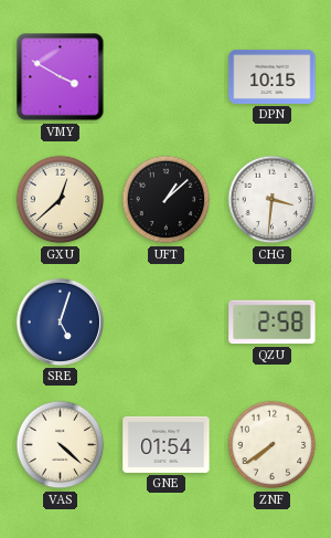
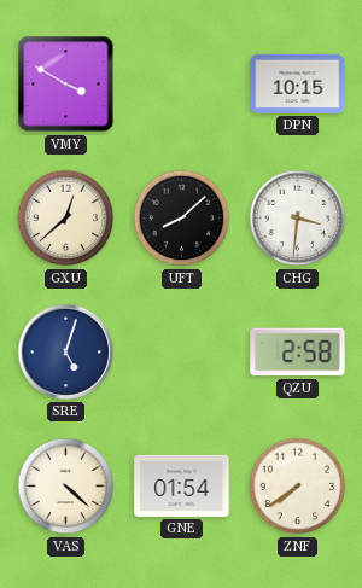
UFT: 1:08 -> 8:08
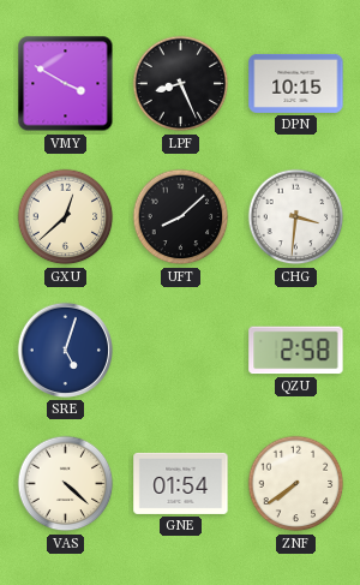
LPF: none -> 8:26
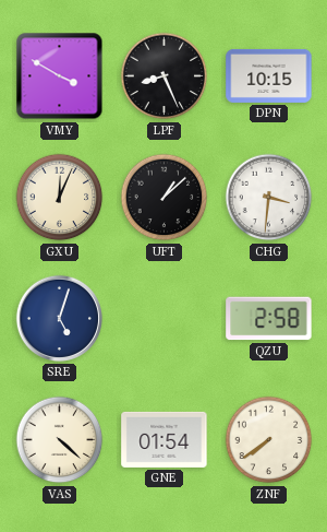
GXU: 12:38 -> 12:04
UFT: 8:08 -> 1:08
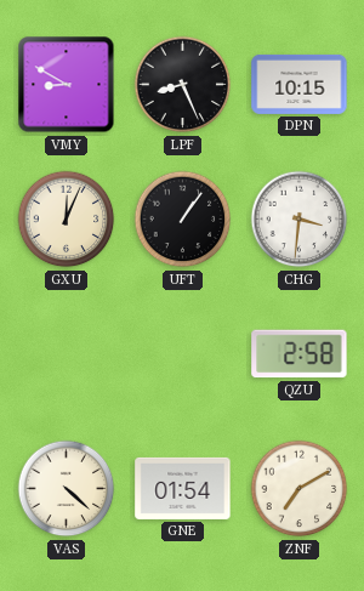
VMY: 3:50 -> 8:50
UFT: 1:08 -> 1:06
SRE: 5:03 -> none
ZNF: 7:39 -> 7:10
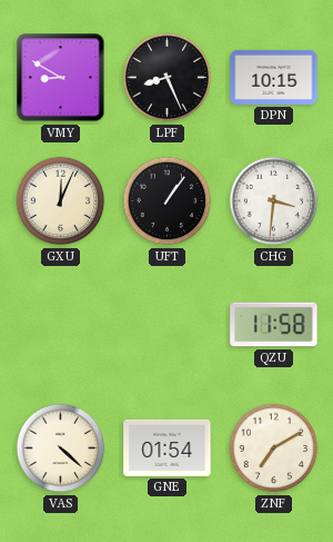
QZU: 2:58 -> 11:58
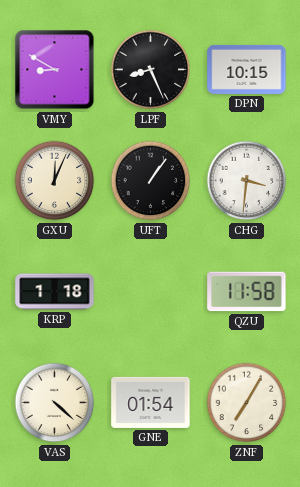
KRP: none -> 1:18
ZNF: 7:10 -> 7:05
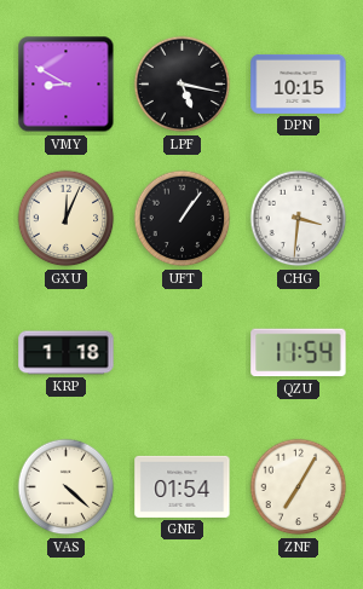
LPF: 8:26 -> 5:17
QZU: 11:58 -> 11:54
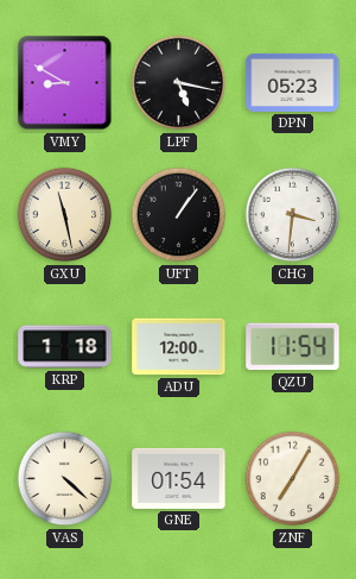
DPN: 10:15 -> 05:23
GXU: 12:04 -> 11:28
ADU: none -> 12:00
